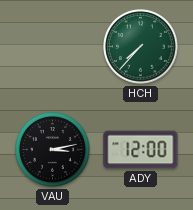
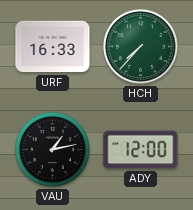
URF: none -> 16:33
VAU: 3:13 -> 1:13
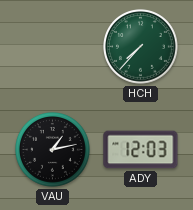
URF: 16:33 -> none
ADY: 12:00 -> 12:03
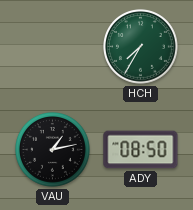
HCH: 7:37 -> 7:35
ADY: 12:03 -> 08:50
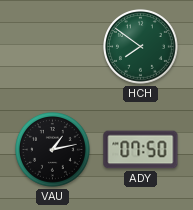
HCH: 7:35 -> 7:51
ADY: 08:50 -> 07:50
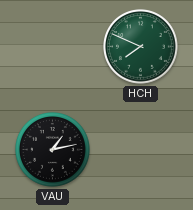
HCH: 7:51 -> 7:49
ADY: 07:50 -> none
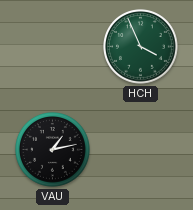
HCH: 7:49 -> 3:56
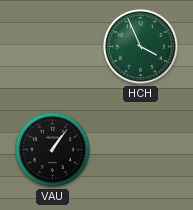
VAU: 1:13 -> 1:06
